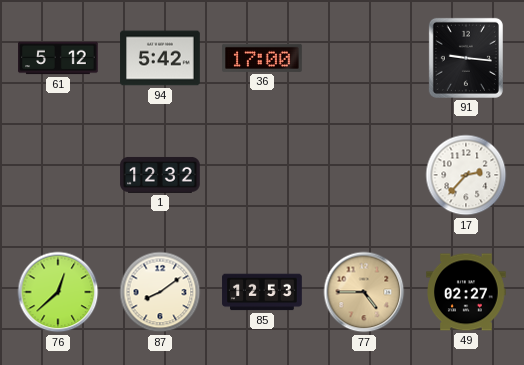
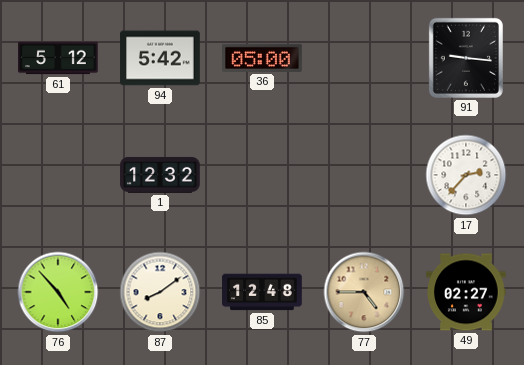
36: 17:00 -> 05:00
76: 12:38 -> 4:53
85: 12:53 -> 12:48
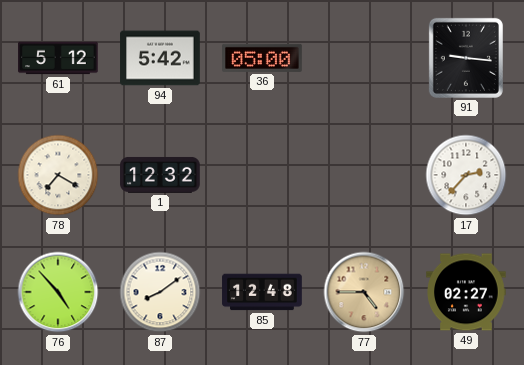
78: none -> 7:20
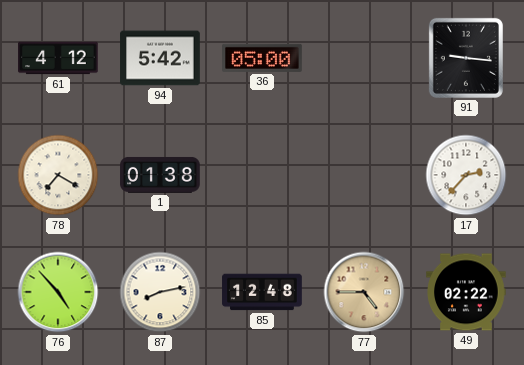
61: 5:12 -> 4:12
1: 12:32 -> 01:38
87: 8:09 -> 8:13
49: 02:27 -> 02:22
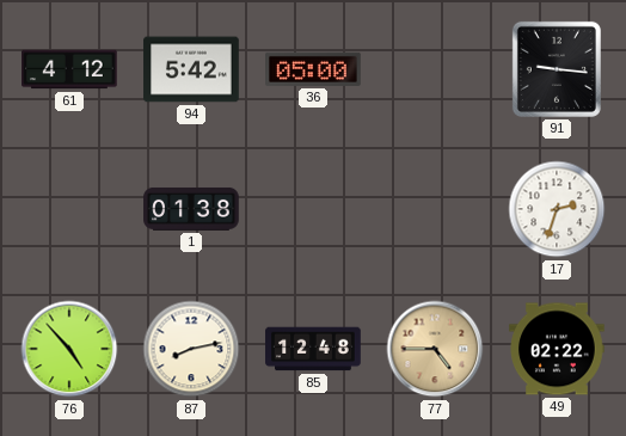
78: 7:20 -> none
17: 2:37 -> 2:33
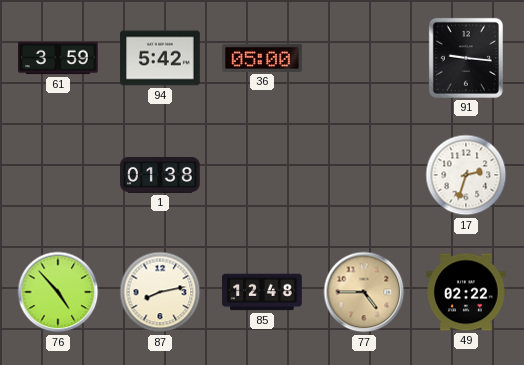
61: 4:12 -> 3:59
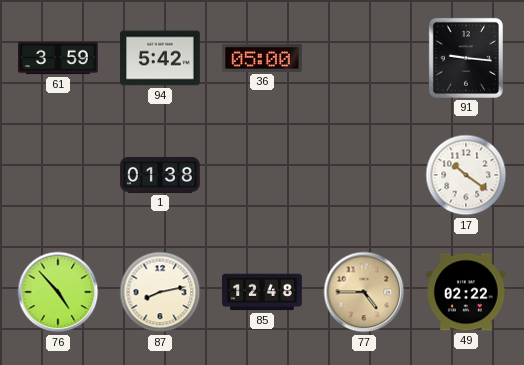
17: 2:33 -> 10:21
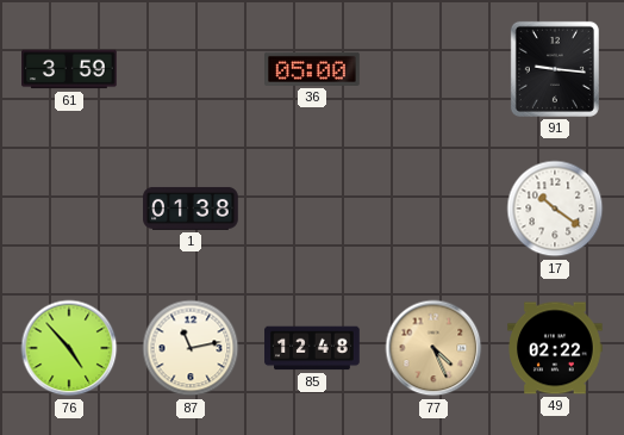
94: 5:42 -> none
87: 8:13 -> 11:13
77: 4:45 -> 4:26
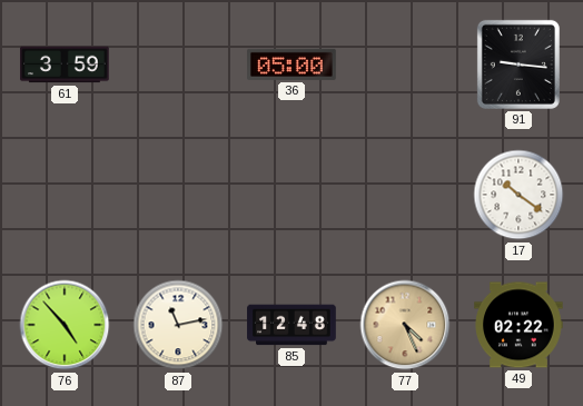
1: 01:38 -> none
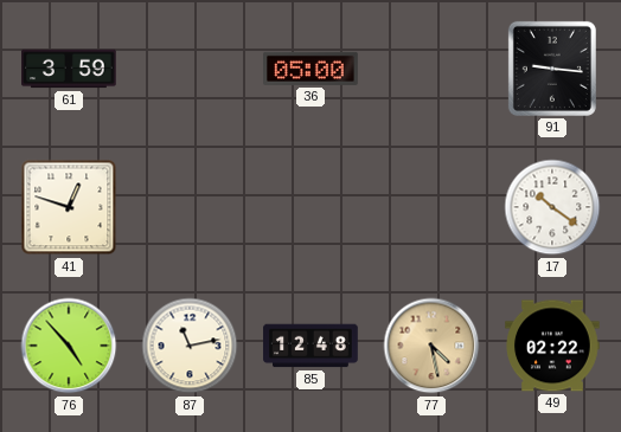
41: none -> 12:48
77: 4:26 -> 4:28
